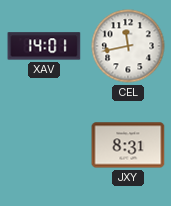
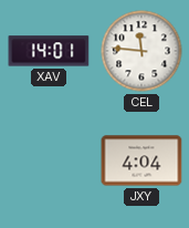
CEL: 11:43 -> 11:46
JXY: 8:31 -> 4:04
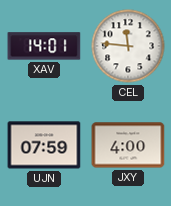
UJN: none -> 07:59
JXY: 4:04 -> 4:00
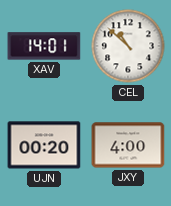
CEL: 11:46 -> 10:52
UJN: 07:59 -> 00:20
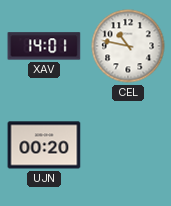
CEL: 10:52 -> 10:47
JXY: 4:00 -> none
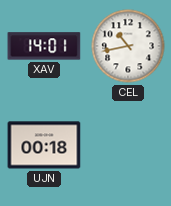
CEL: 10:47 -> 10:43
UJN: 00:20 -> 00:18
